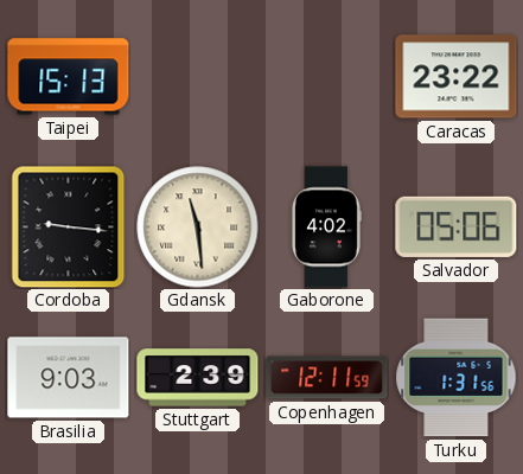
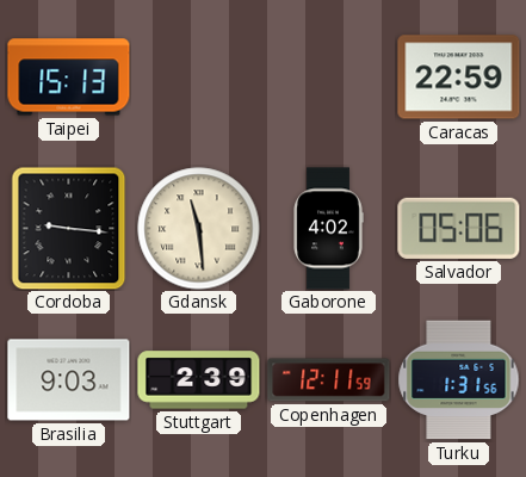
Caracas: 23:22 -> 22:59
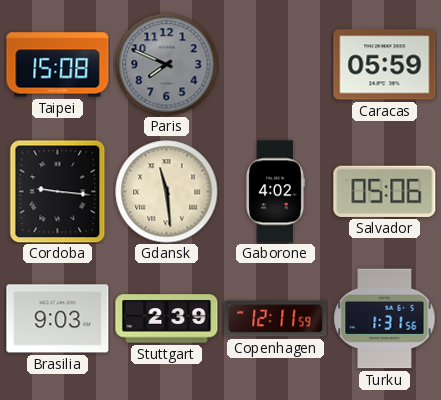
Taipei: 15:13 -> 15:08
Paris: none -> 7:49
Caracas: 22:59 -> 05:59
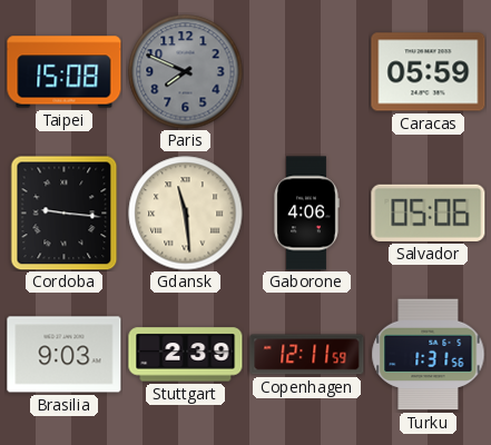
Gaborone: 4:02 -> 4:06
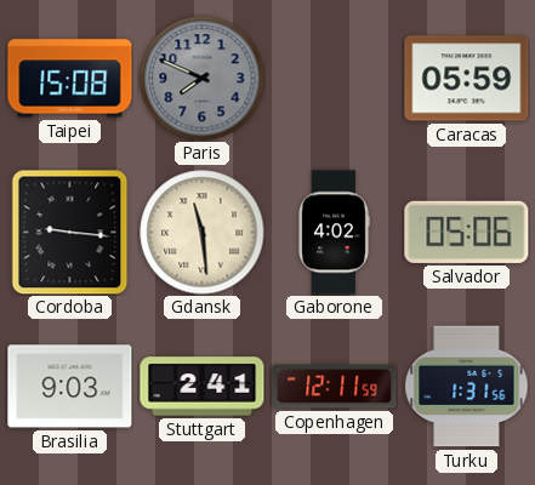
Gaborone: 4:06 -> 4:02
Stuttgart: 2:39 -> 2:41
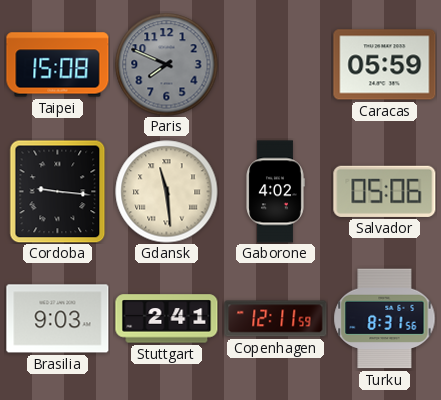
Turku: 1:31 -> 8:31
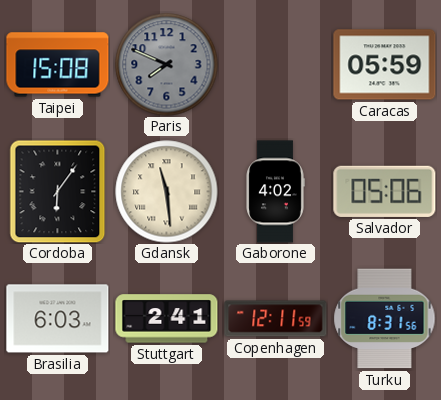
Cordoba: 9:16 -> 6:06
Brasilia: 9:03 -> 6:03
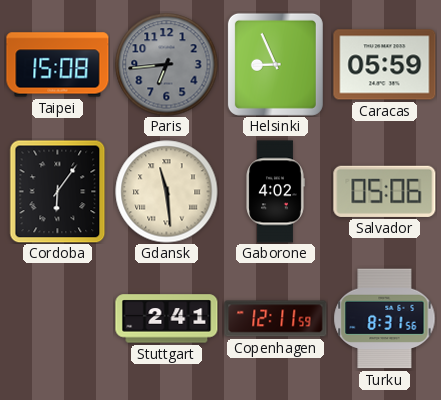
Paris: 7:49 -> 6:44
Helsinki: none -> 8:56
Brasilia: 6:03 -> none
